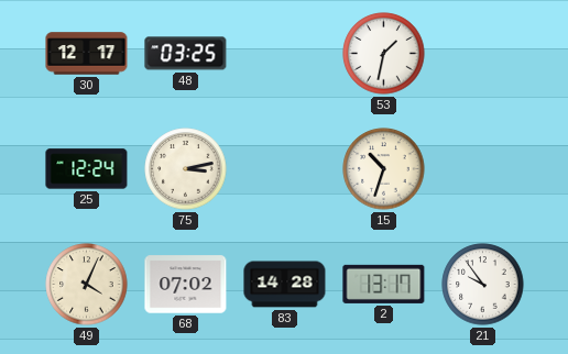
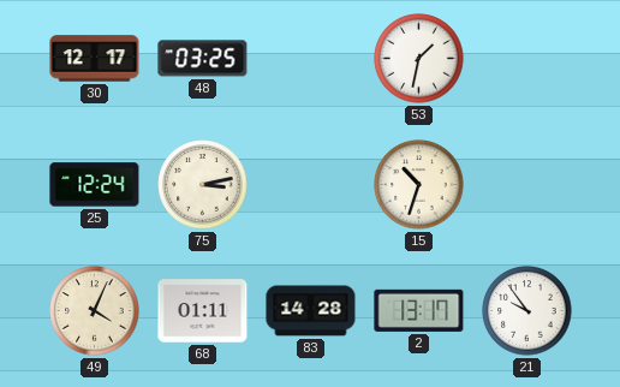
68: 07:02 -> 01:11
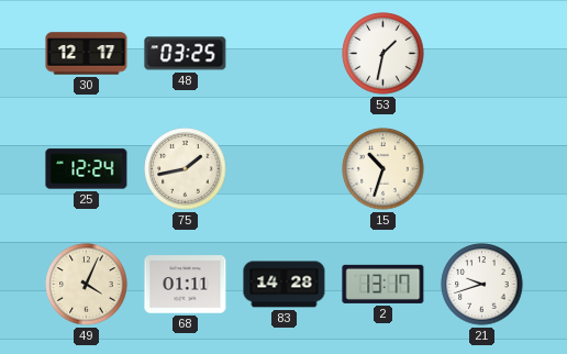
75: 3:13 -> 1:43
21: 9:54 -> 9:42
